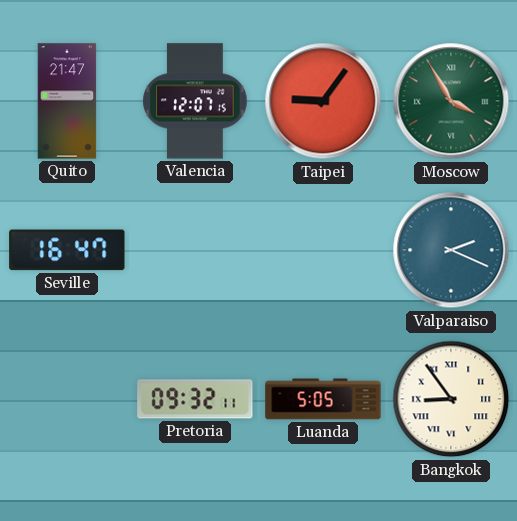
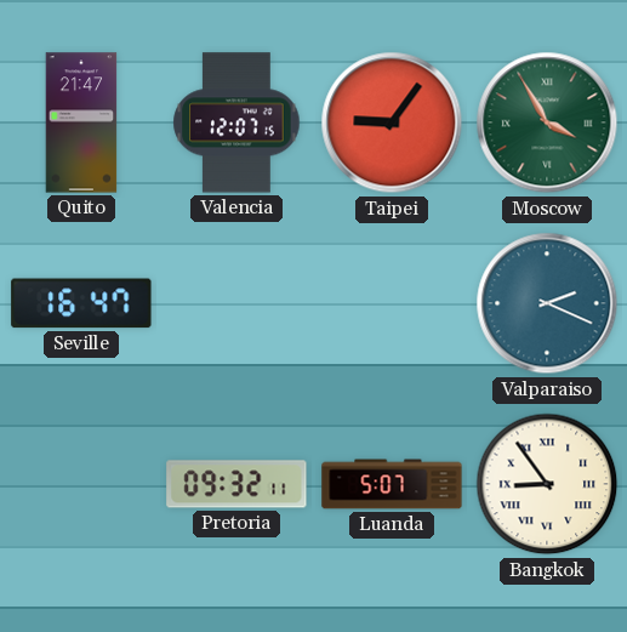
Luanda: 5:05 -> 5:07
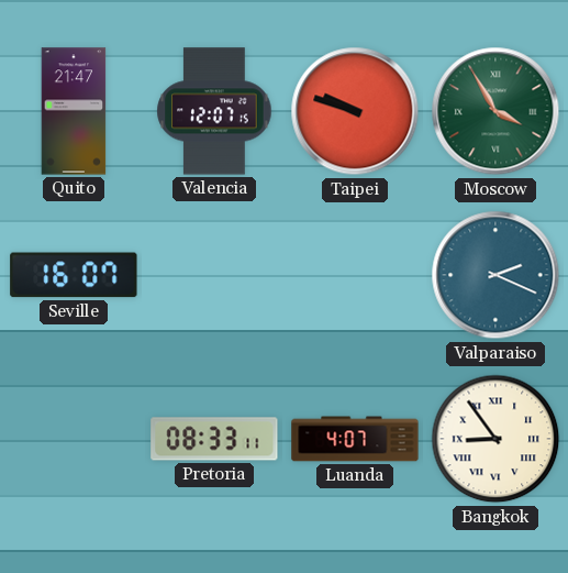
Taipei: 9:06 -> 9:48
Seville: 16:47 -> 16:07
Pretoria: 09:32 -> 08:33
Luanda: 5:07 -> 4:07
